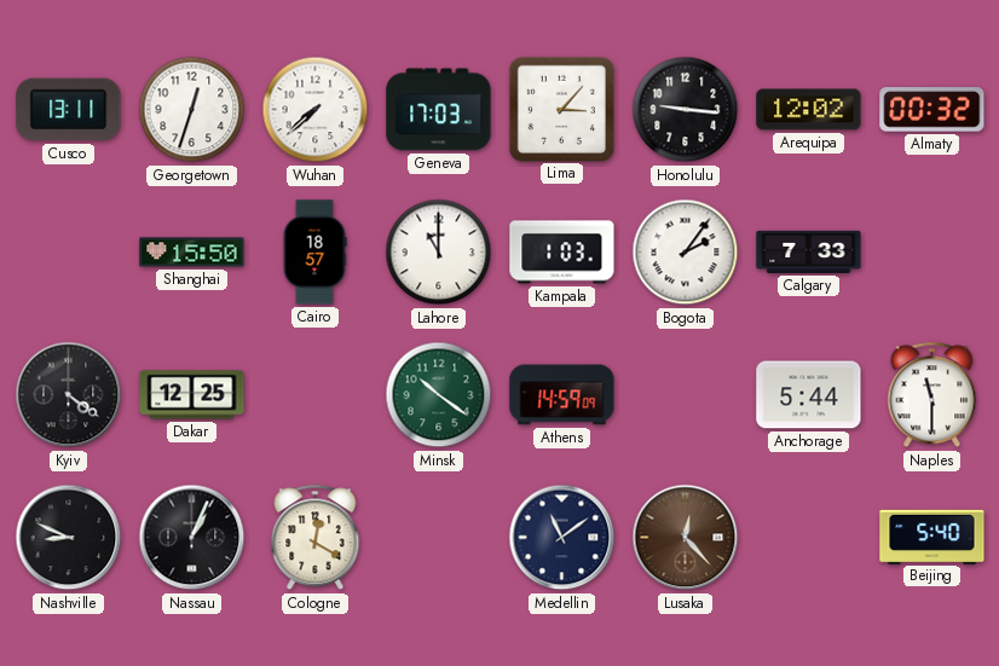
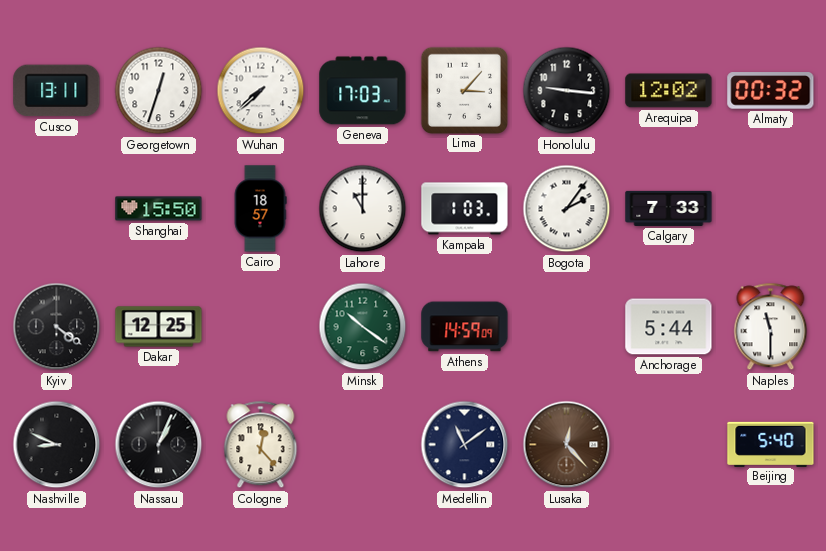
Cologne: 12:20 -> 12:23
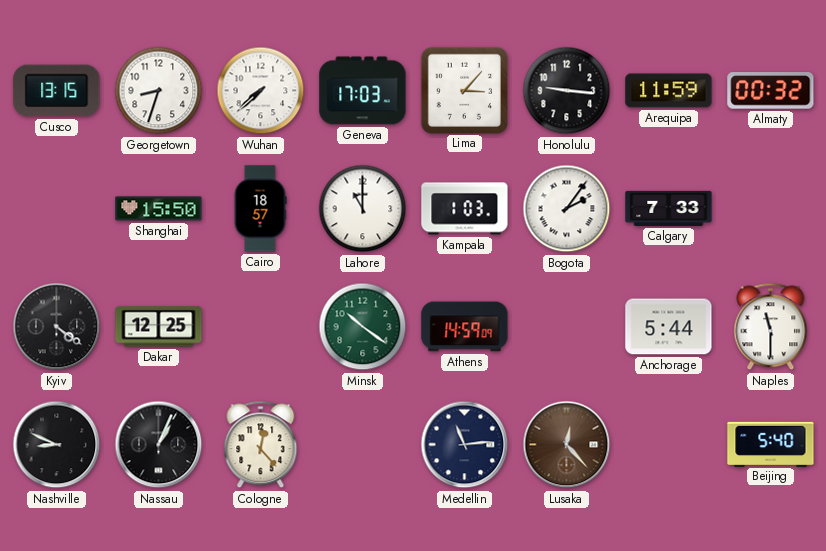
Cusco: 13:11 -> 13:15
Georgetown: 12:33 -> 8:33
Arequipa: 12:02 -> 11:59
Medellin: 11:09 -> 11:14
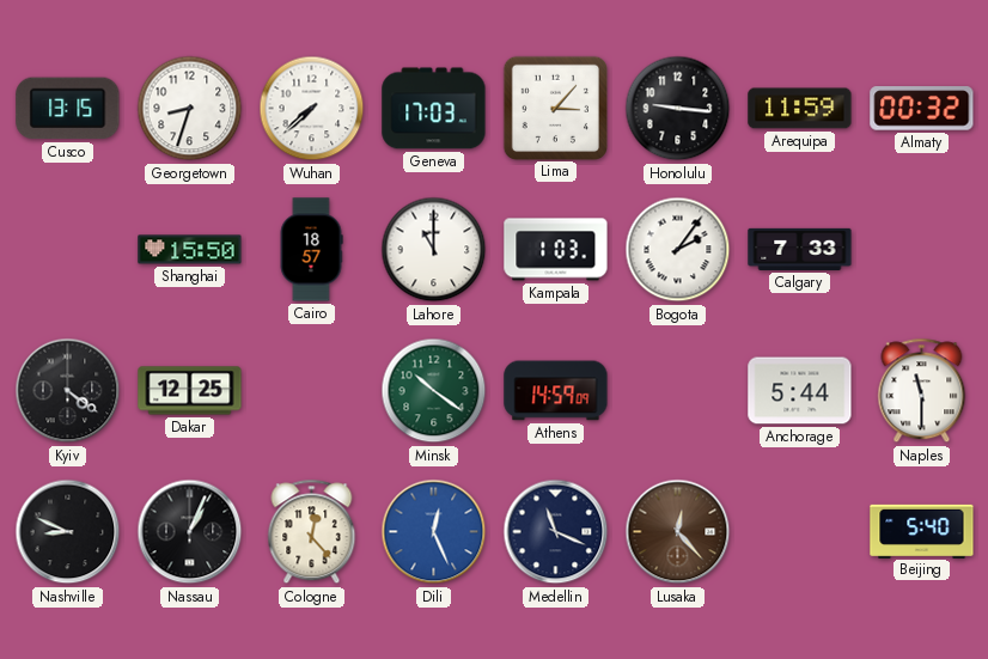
Dili: none -> 12:26
Medellin: 11:14 -> 11:19
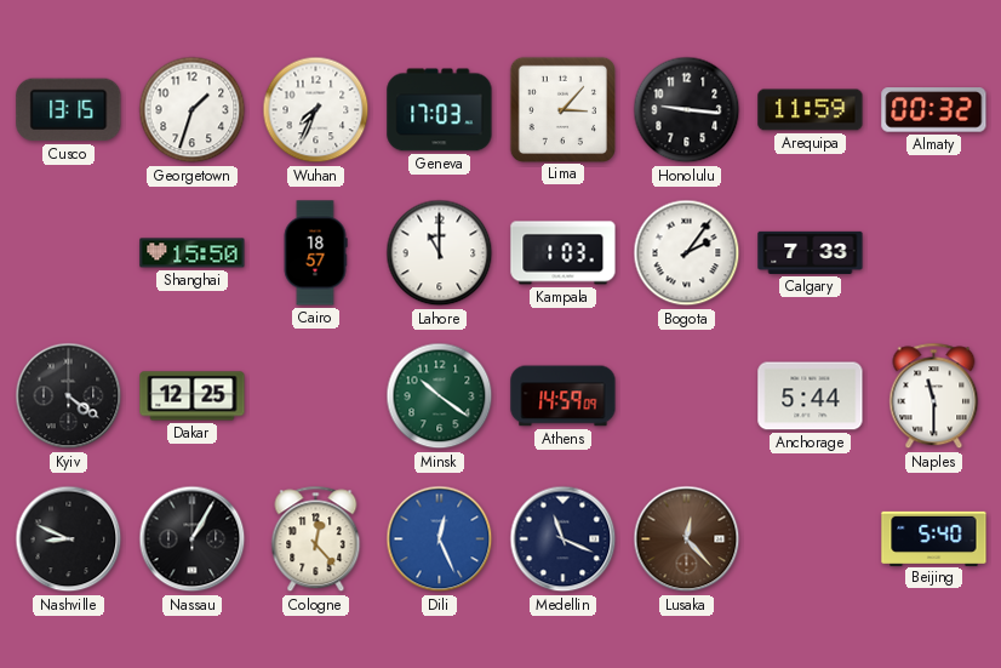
Georgetown: 8:33 -> 1:33
Wuhan: 7:38 -> 7:34
Nassau: 1:04 -> 1:05
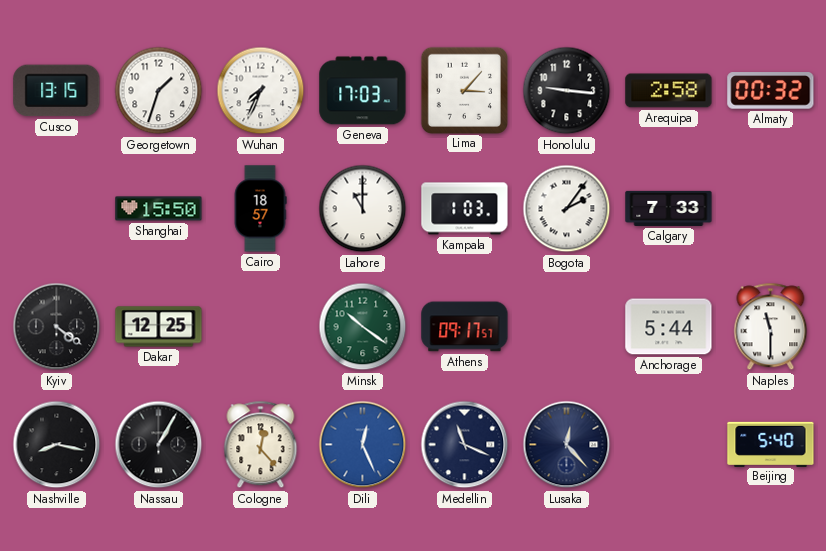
Arequipa: 11:59 -> 2:58
Athens: 14:59 -> 09:17
Nashville: 8:49 -> 8:17
Lusaka dial: brown -> navy
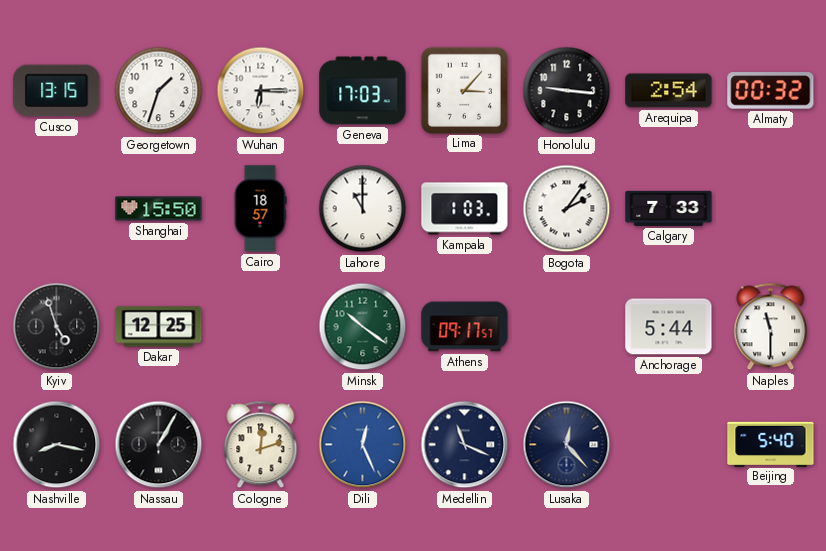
Wuhan: 7:34 -> 6:15
Arequipa: 2:58 -> 2:54
Kyiv: 4:21 -> 4:57
Cologne: 12:23 -> 12:12
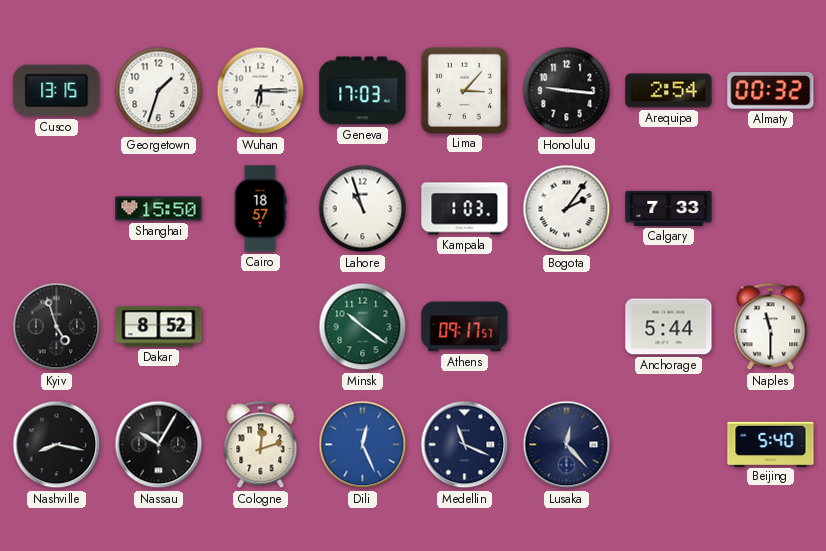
Lahore: 11:00 -> 10:57
Dakar: 12:25 -> 8:52
Nassau: 1:05 -> 10:05
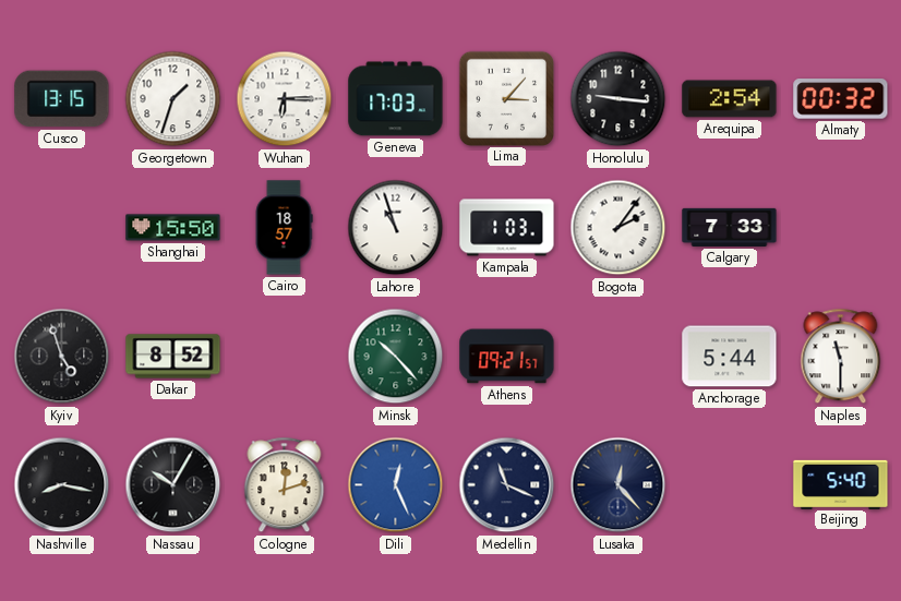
Minsk: 10:21 -> 10:23
Athens: 09:17 -> 09:21
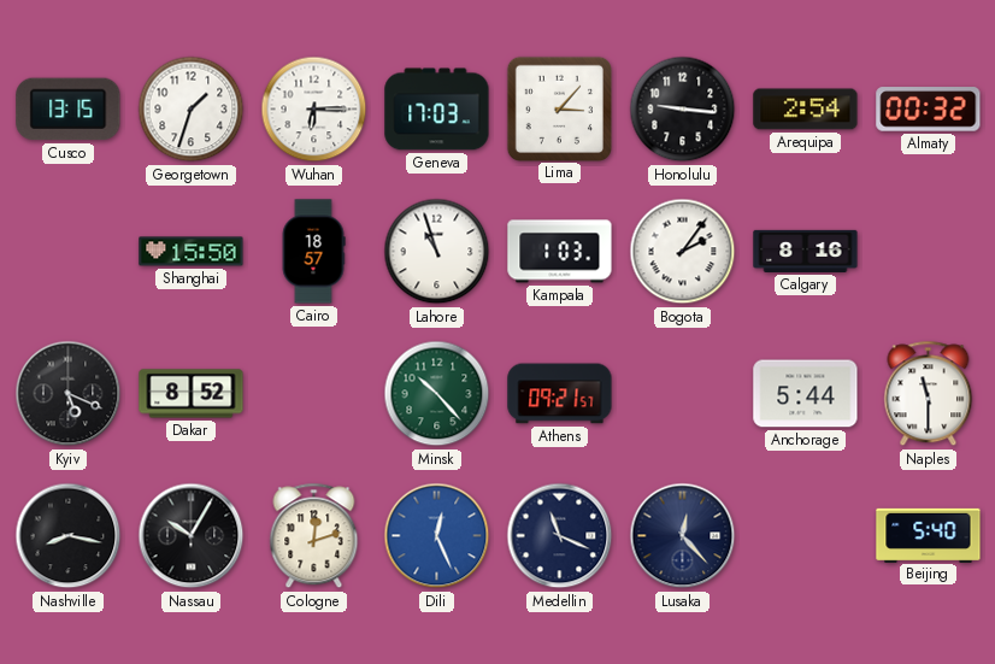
Calgary: 7:33 -> 8:16
Kyiv: 4:57 -> 5:19
